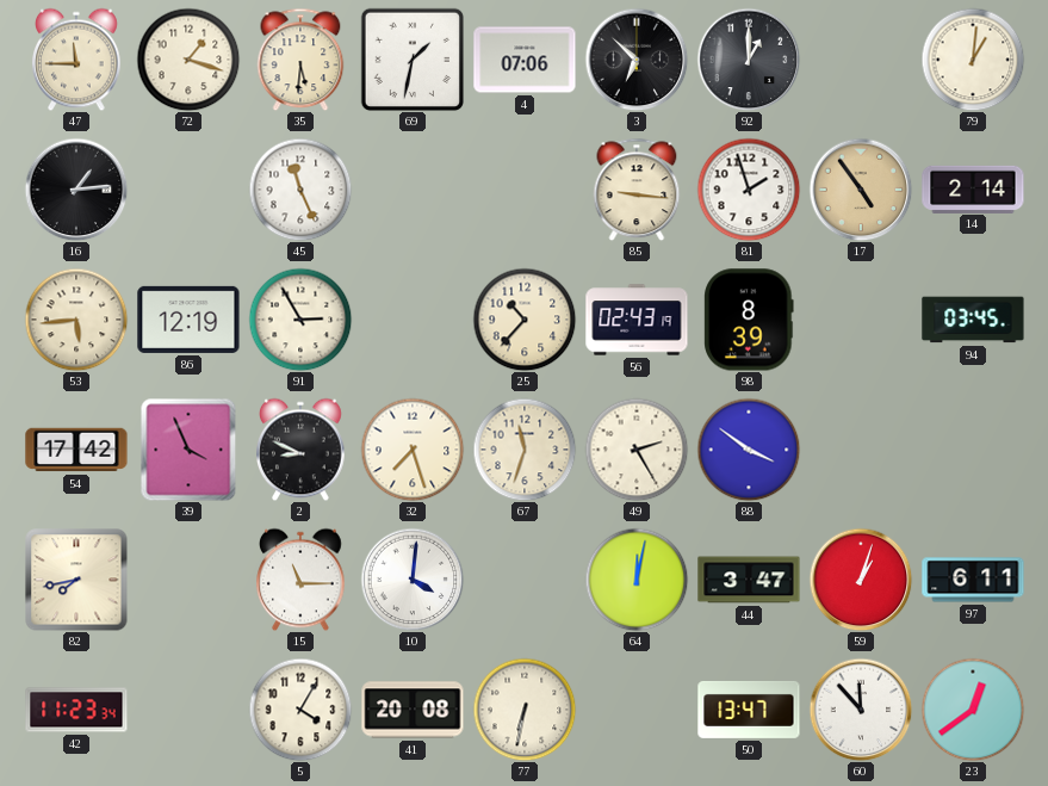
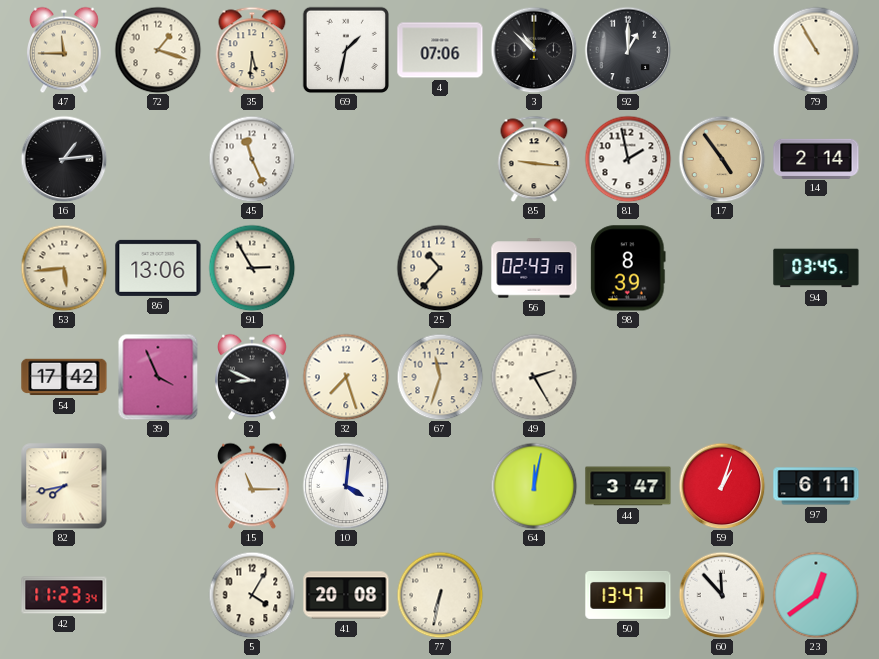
3: 6:52 -> 10:52
79: 1:01 -> 10:55
81: 1:57 -> 1:58
86: 12:19 -> 13:06
88: 3:51 -> none
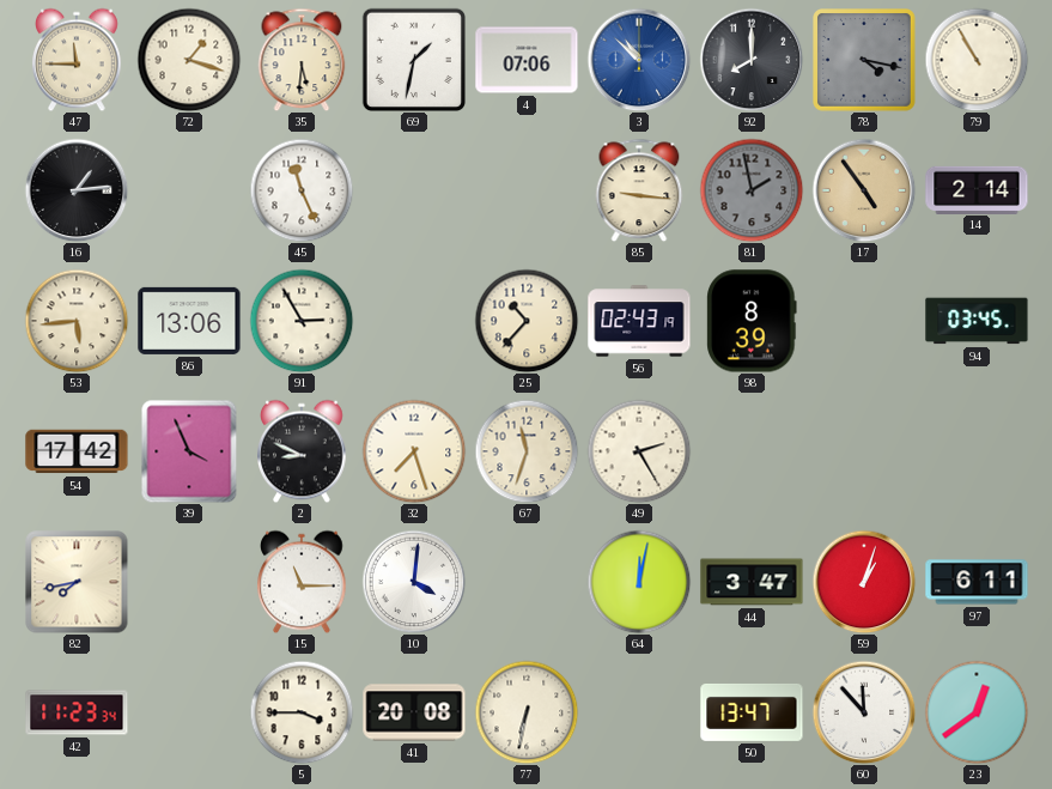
3 dial: black -> blue
92: 1:00 -> 8:00
78: none -> 4:17
81 dial: white -> grey
5: 4:05 -> 3:45
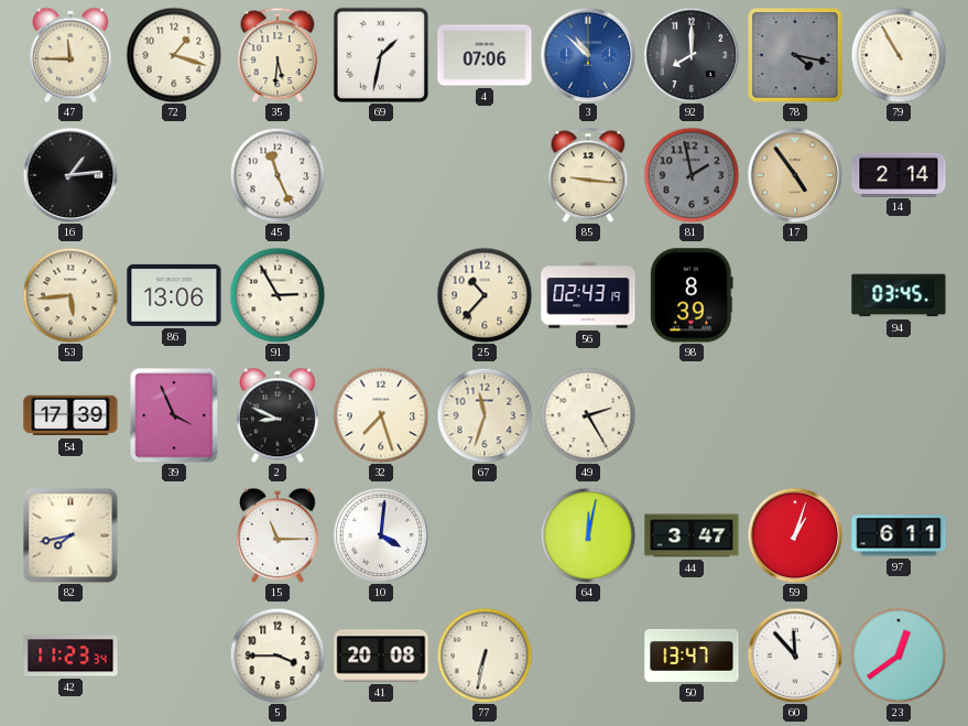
54: 17:42 -> 17:39
